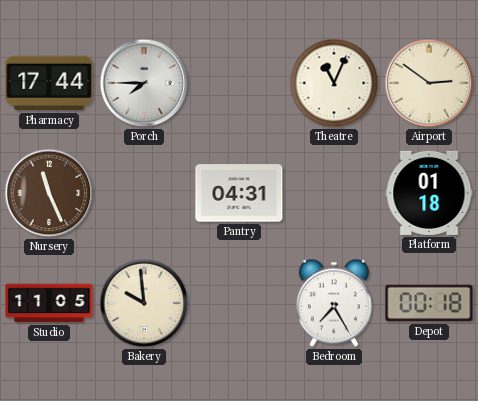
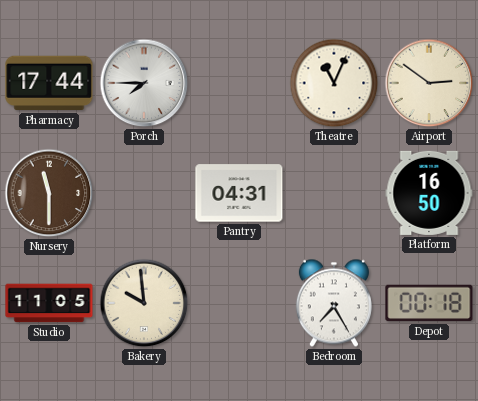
Nursery: 11:26 -> 11:30
Platform: 01:18 -> 16:50
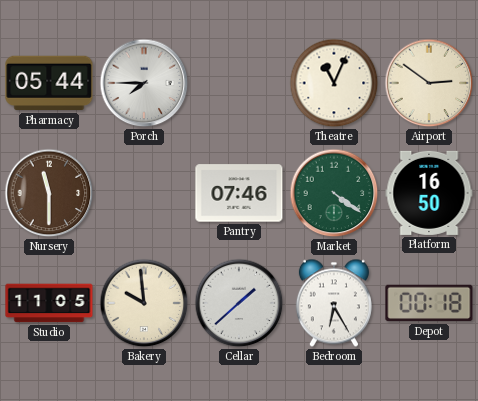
Pharmacy: 17:44 -> 05:44
Pantry: 04:31 -> 07:46
Market: none -> 4:21
Cellar: none -> 1:38
Bedroom: 7:25 -> 6:25
